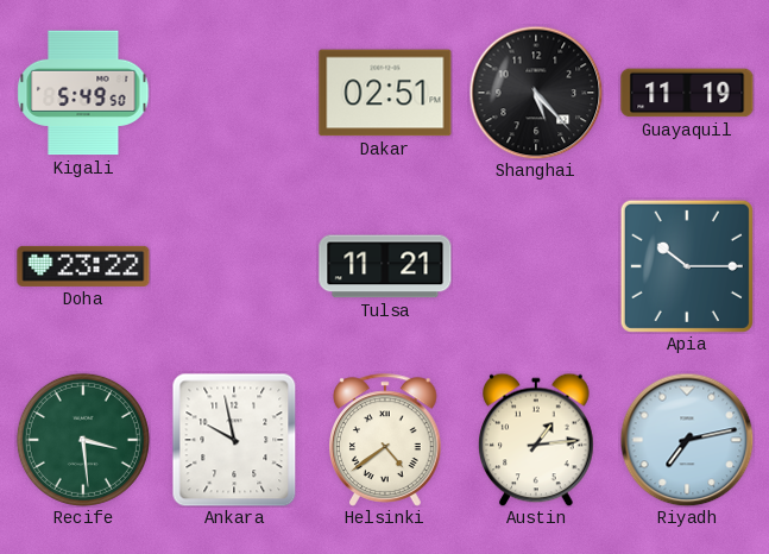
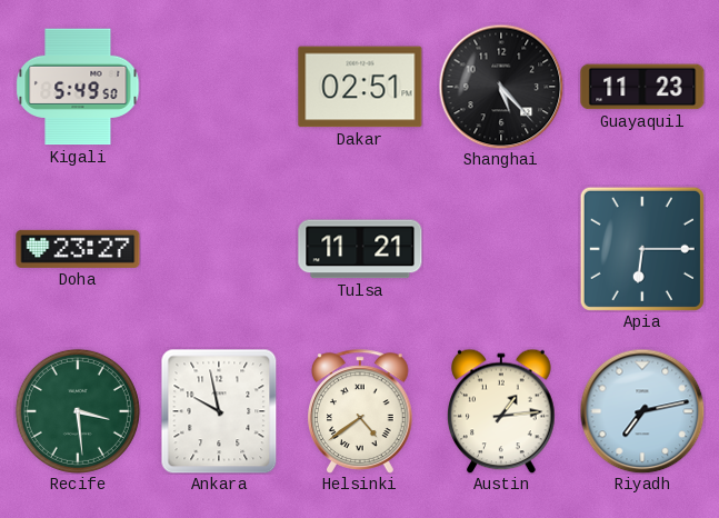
Guayaquil: 11:19 -> 11:23
Doha: 23:22 -> 23:27
Apia: 10:15 -> 6:15
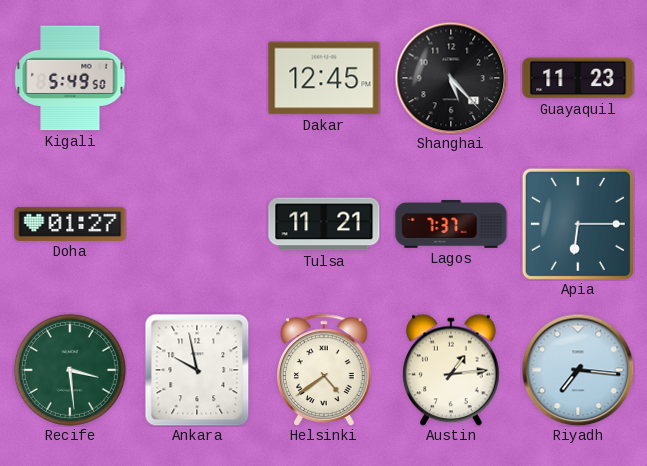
Dakar: 02:51 -> 12:45
Doha: 23:27 -> 01:27
Lagos: none -> 7:37
Riyadh: 7:13 -> 7:16
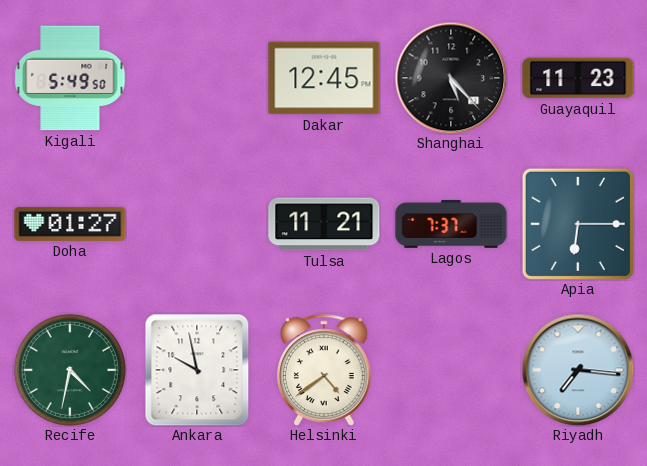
Recife: 3:29 -> 4:32
Austin: 1:14 -> none
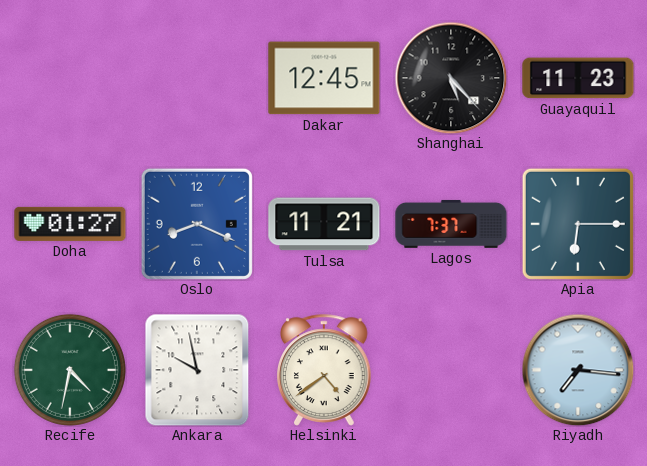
Kigali: 5:49 -> none
Oslo: none -> 8:19
